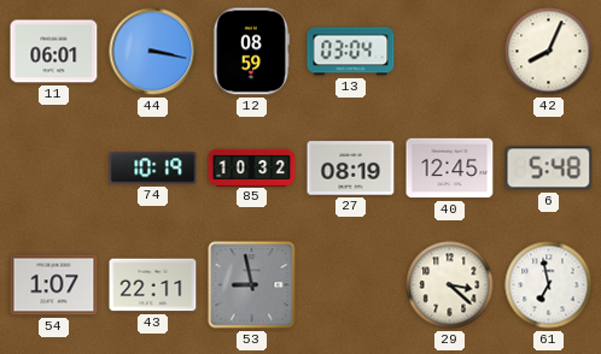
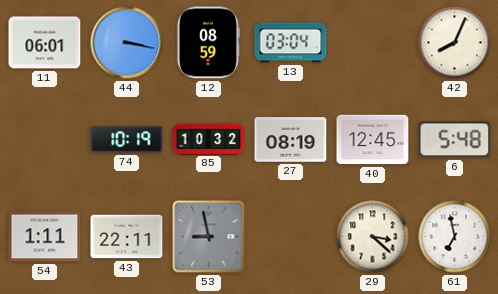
54: 1:07 -> 1:11
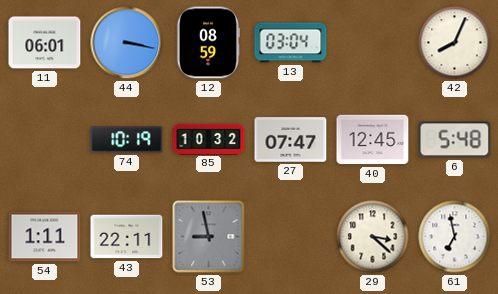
27: 08:19 -> 07:47
